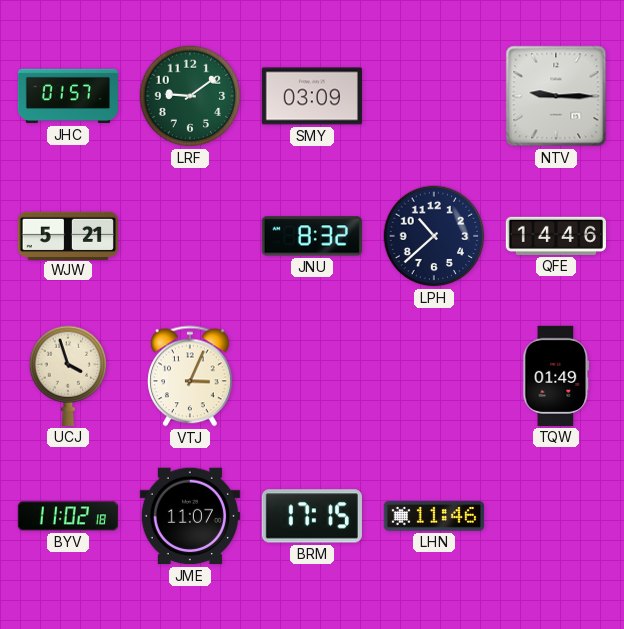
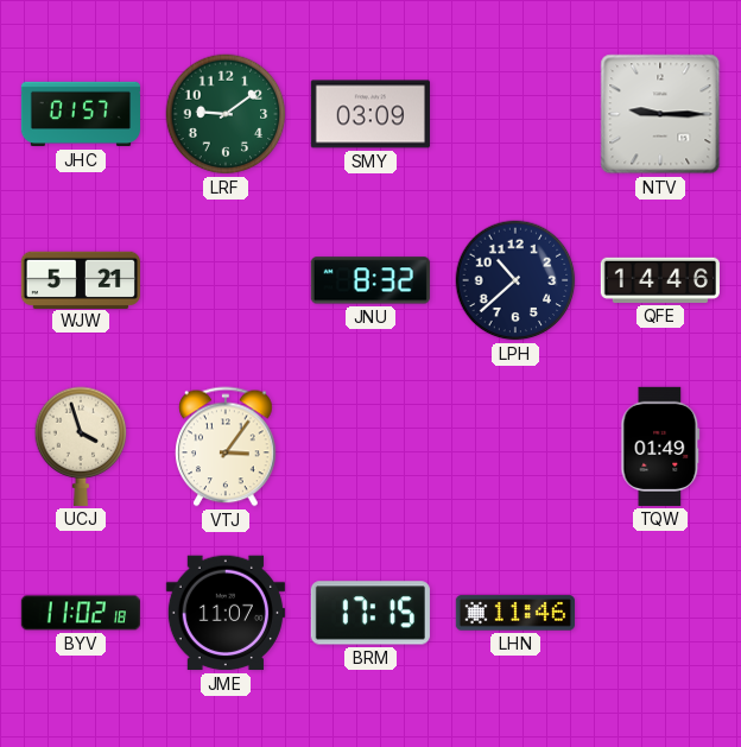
VTJ: 3:04 -> 3:06
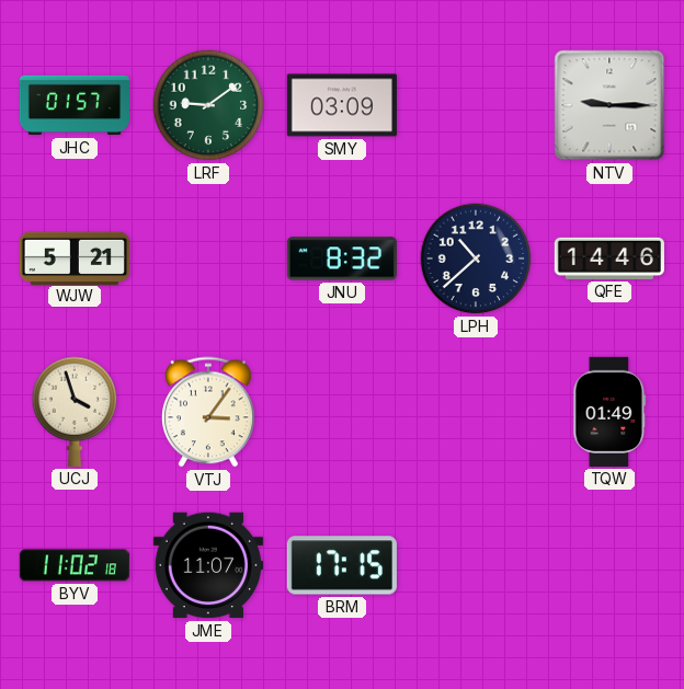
LHN: 11:46 -> none
